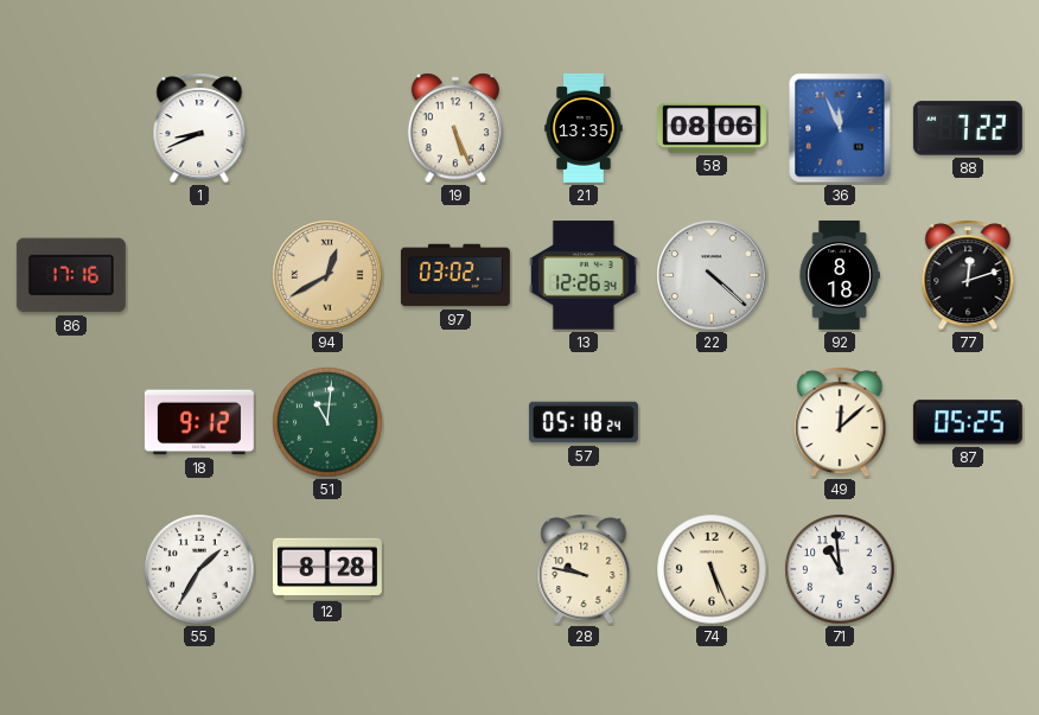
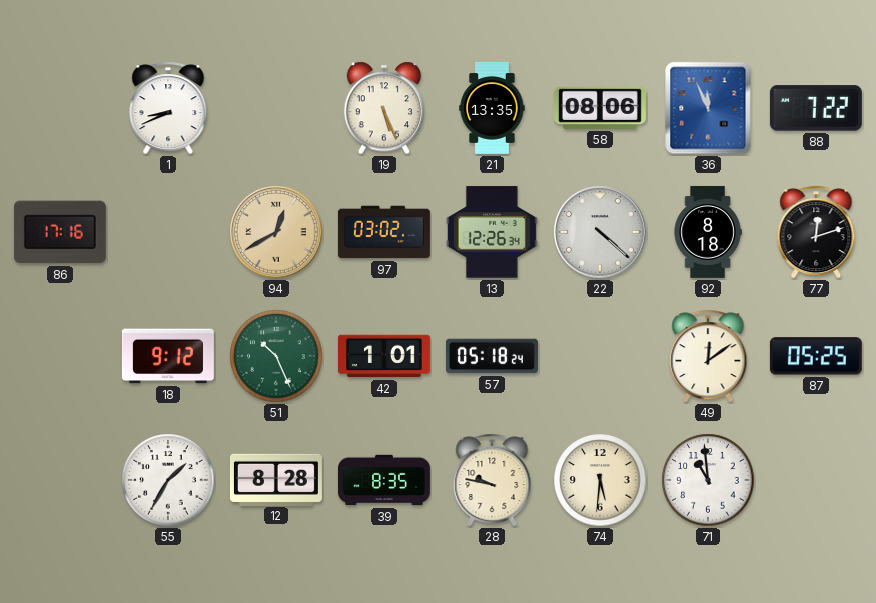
51: 11:01 -> 10:26
42: none -> 1:01
49: 12:08 -> 12:09
39: none -> 8:35
74: 5:26 -> 5:31
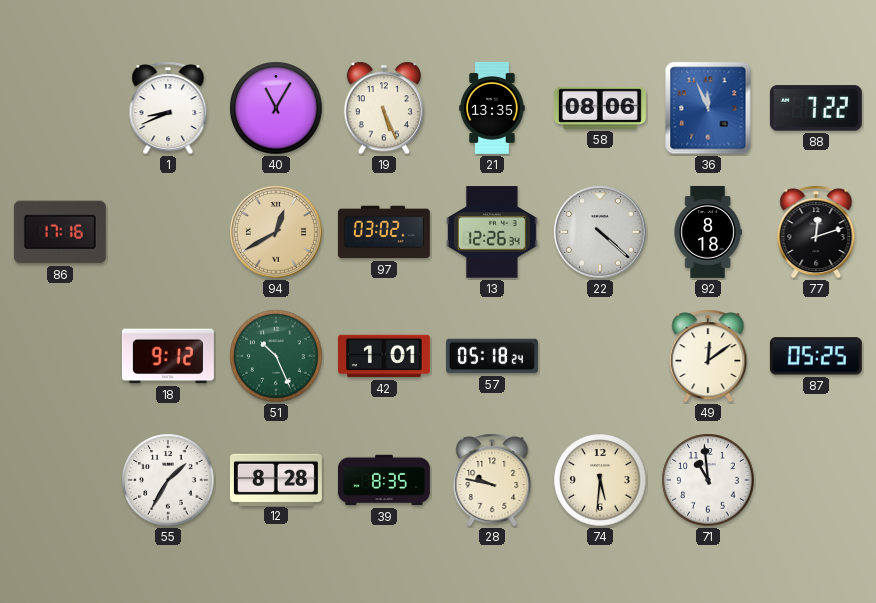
40: none -> 11:05
